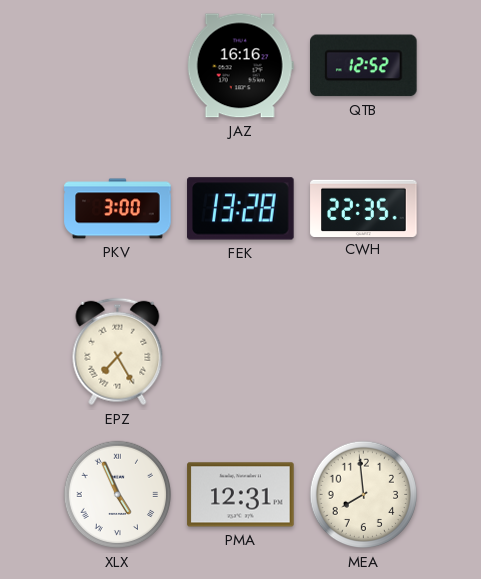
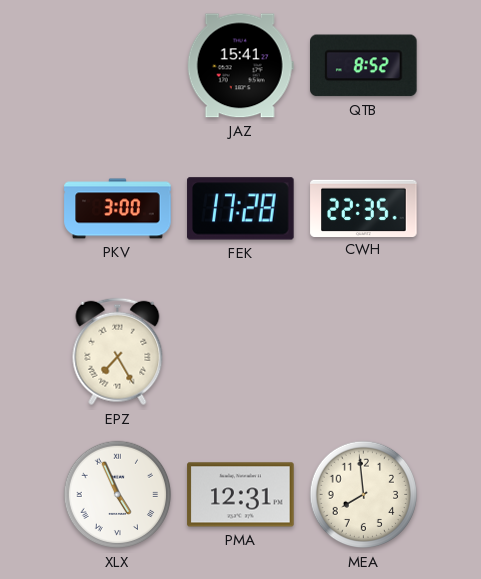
JAZ: 16:16 -> 15:41
QTB: 12:52 -> 8:52
FEK: 13:28 -> 17:28
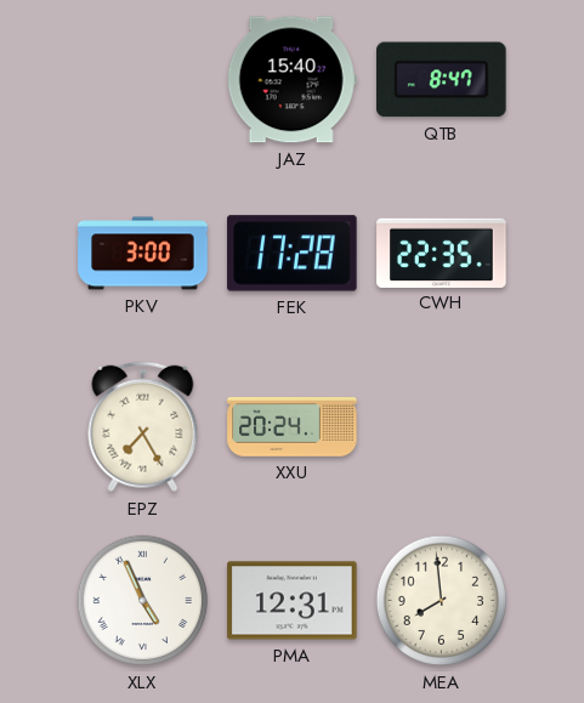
JAZ: 15:41 -> 15:40
QTB: 8:52 -> 8:47
XXU: none -> 20:24
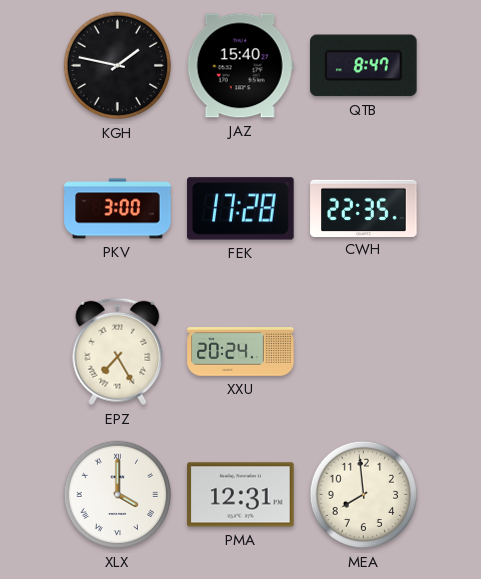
KGH: none -> 1:47
XLX: 4:56 -> 4:00
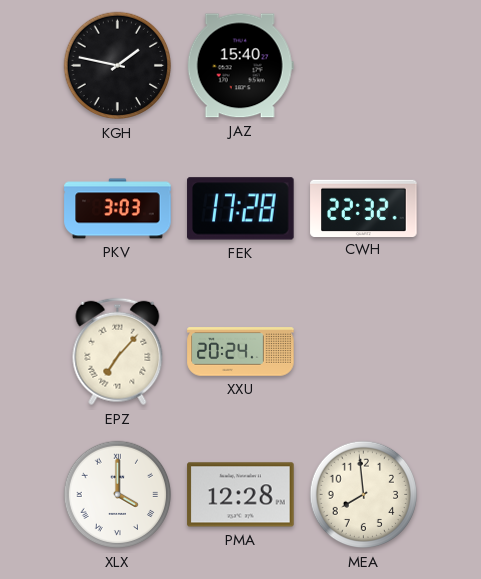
QTB: 8:47 -> none
PKV: 3:00 -> 3:03
CWH: 22:35 -> 22:32
EPZ: 7:25 -> 7:07
PMA: 12:31 -> 12:28
